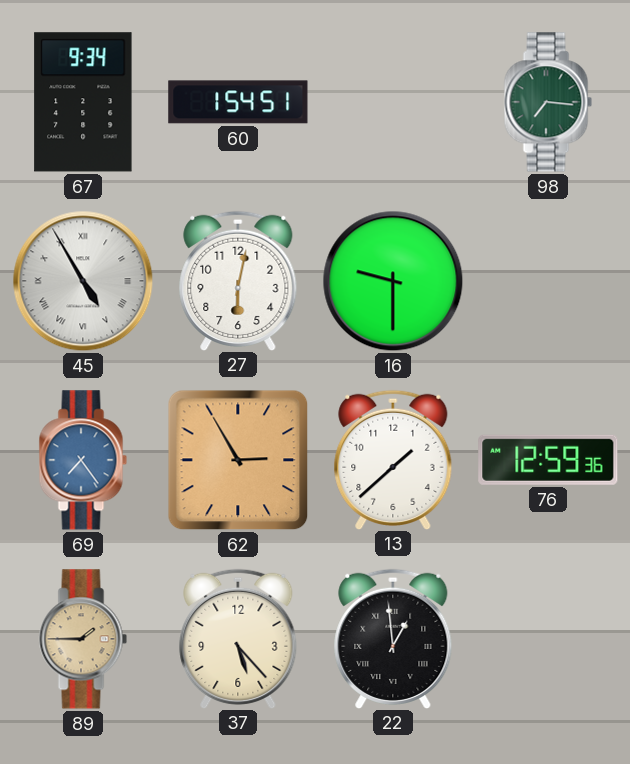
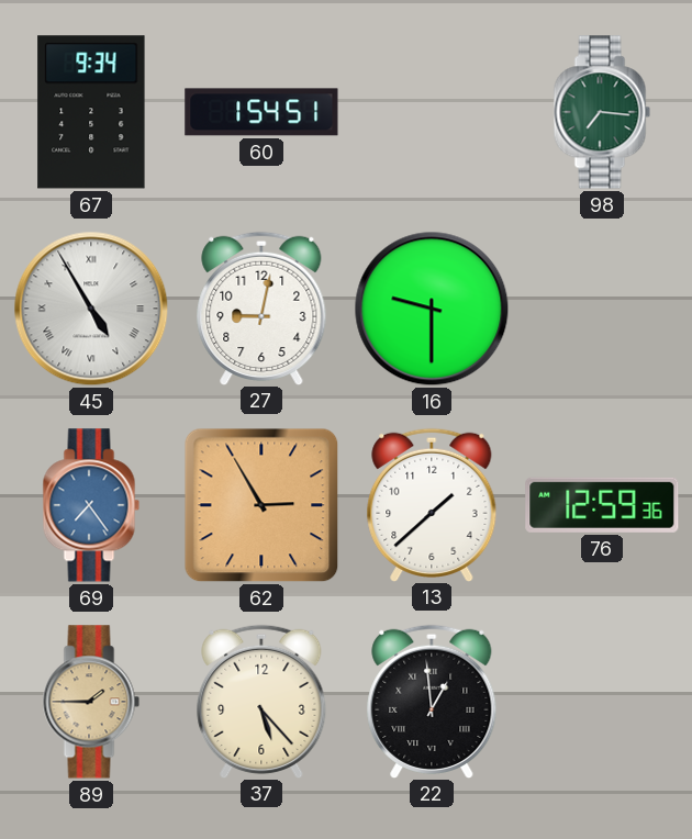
27: 6:02 -> 9:02
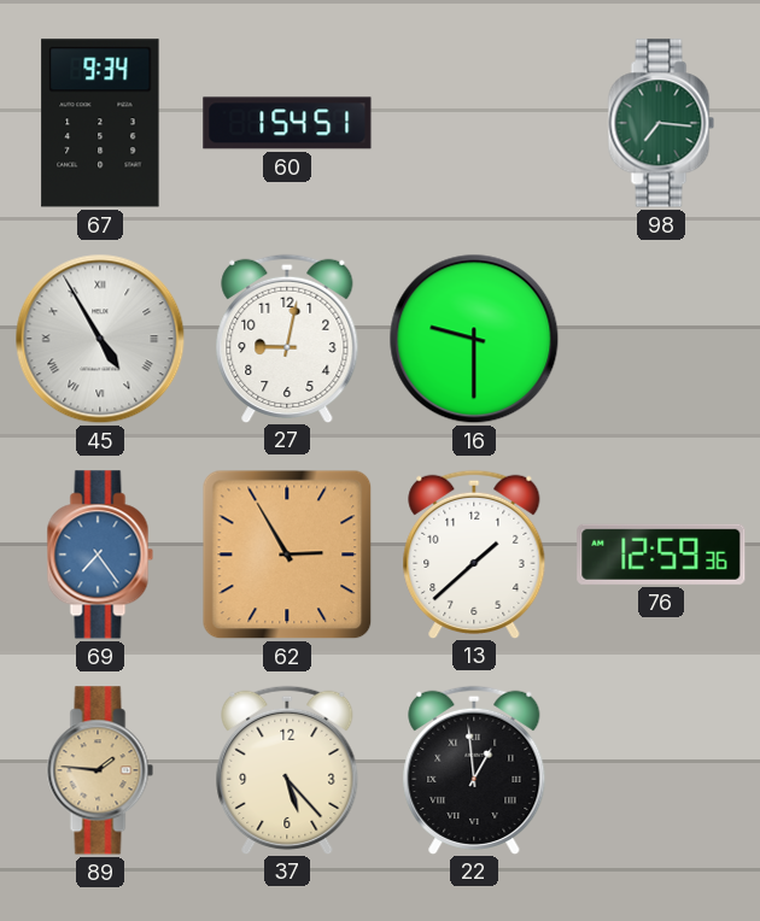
89: 1:45 -> 1:46
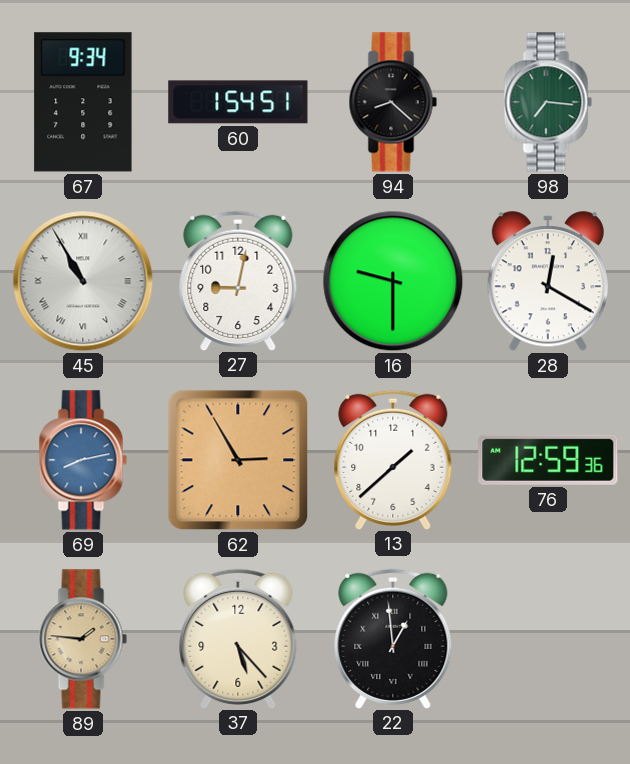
94: none -> 8:22
45: 4:55 -> 10:55
28: none -> 12:20
69: 7:24 -> 8:13
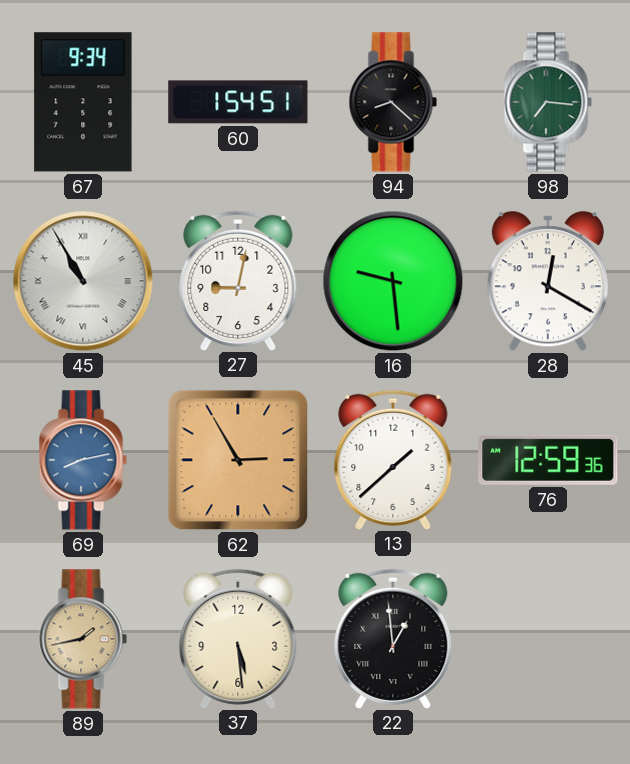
16: 9:30 -> 9:29
89: 1:46 -> 1:43
37: 5:23 -> 5:29
